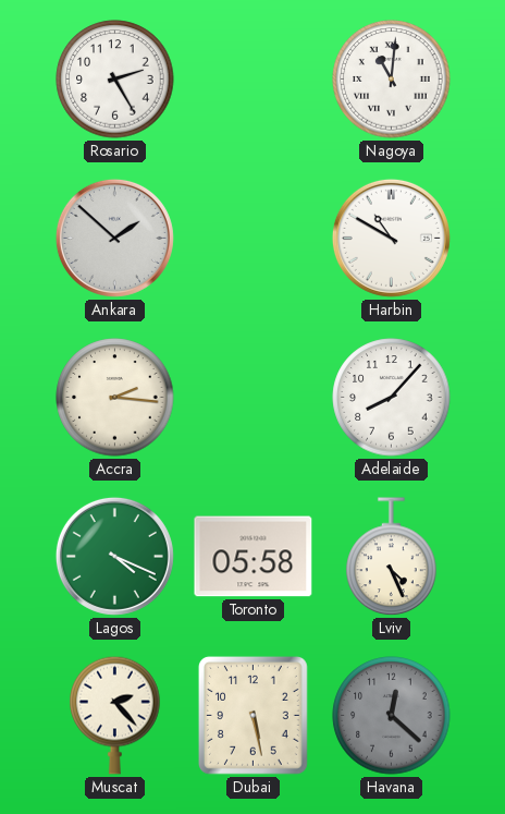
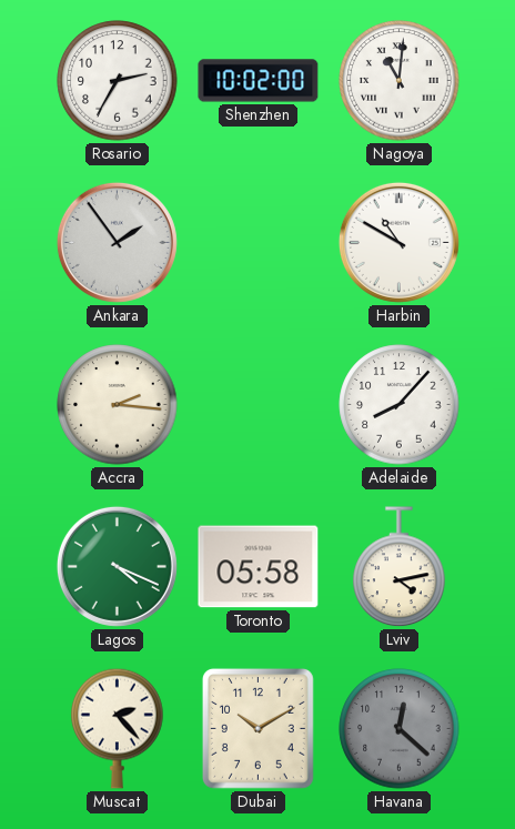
Rosario: 2:25 -> 2:35
Shenzhen: none -> 10:02
Ankara: 1:52 -> 1:54
Lviv: 4:26 -> 4:13
Dubai: 5:28 -> 10:10
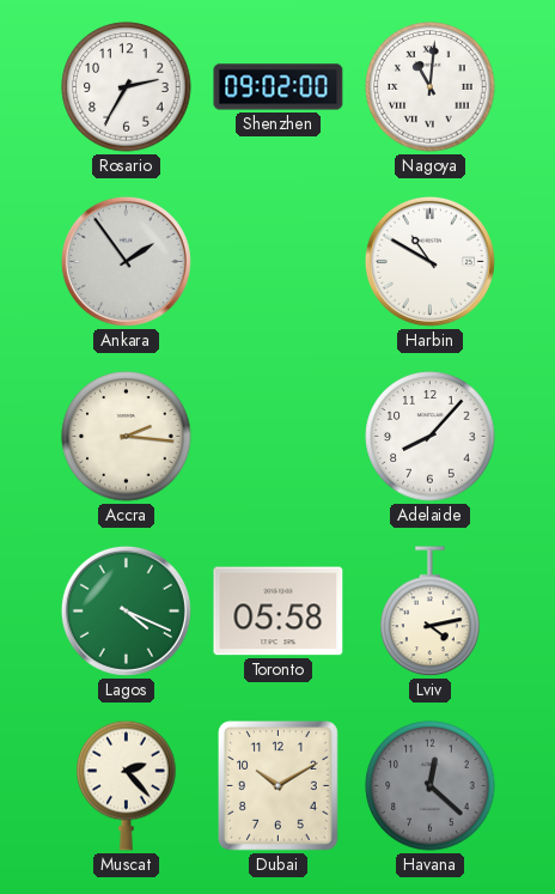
Shenzhen: 10:02 -> 09:02
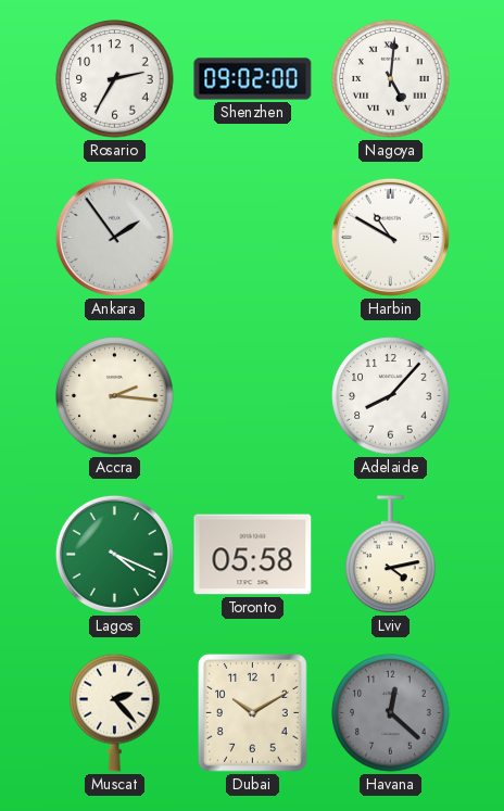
Nagoya: 11:01 -> 5:01
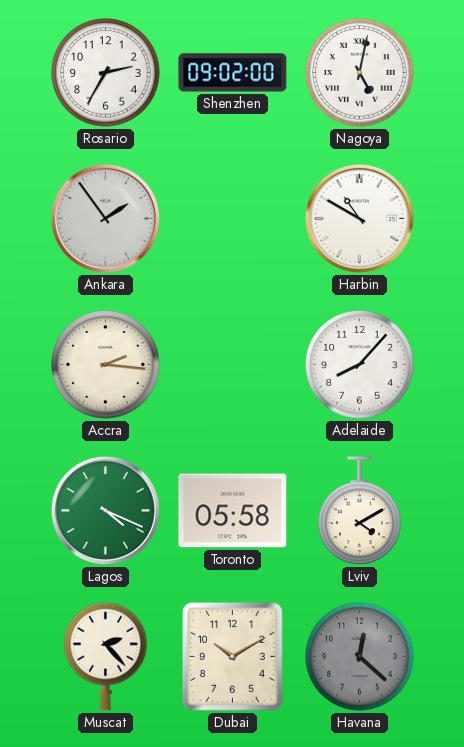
Nagoya: 5:01 -> 5:02
Lviv: 4:13 -> 4:10
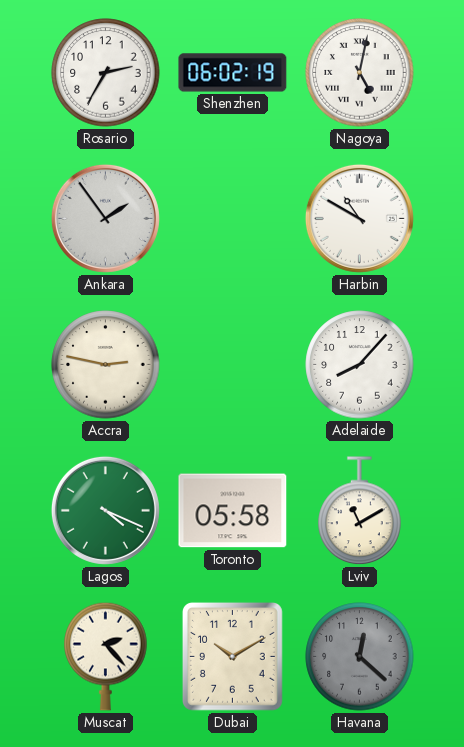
Shenzhen: 09:02 -> 06:02
Accra: 2:16 -> 2:47
Lviv: 4:10 -> 11:10
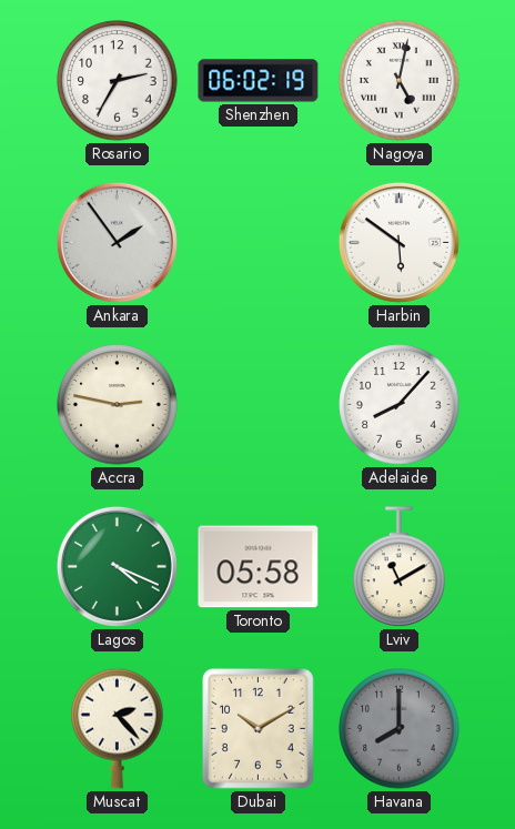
Harbin: 10:50 -> 5:51
Havana: 12:22 -> 8:00
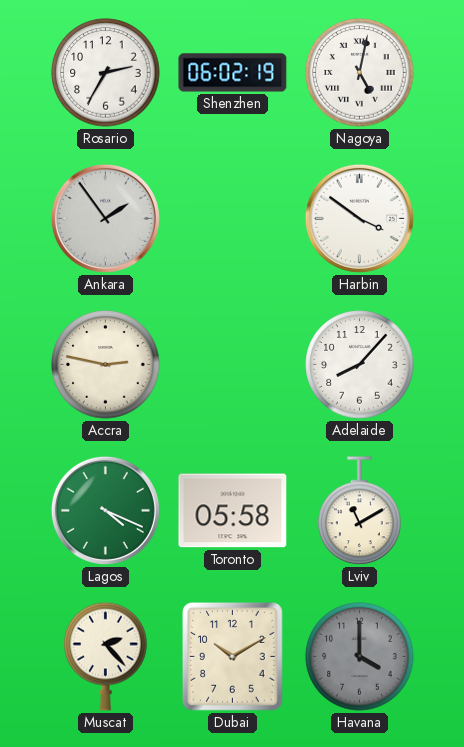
Harbin: 5:51 -> 3:51
Havana: 8:00 -> 4:00
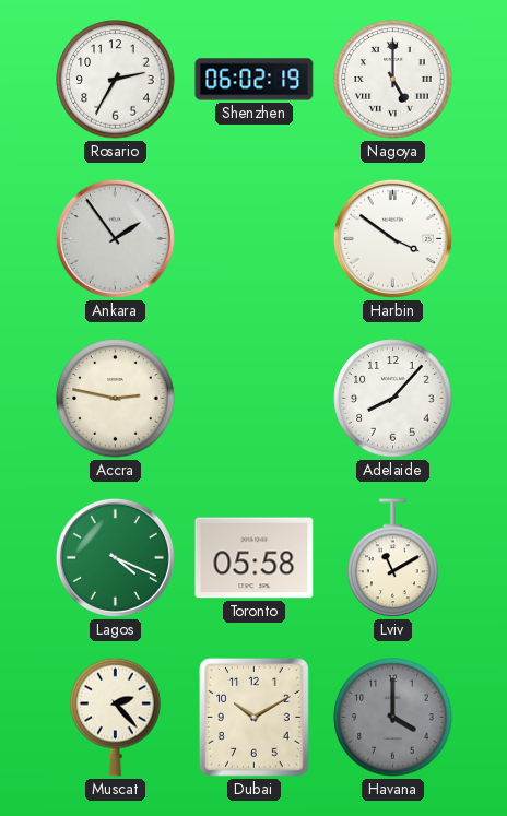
Nagoya: 5:02 -> 5:00
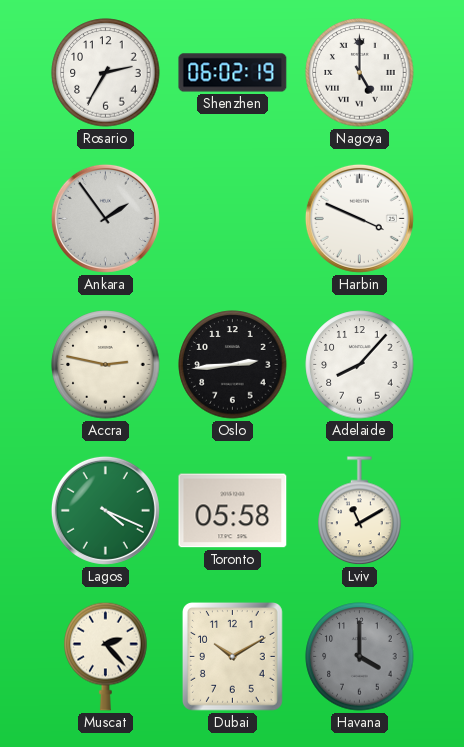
Harbin: 3:51 -> 3:49
Oslo: none -> 2:44
